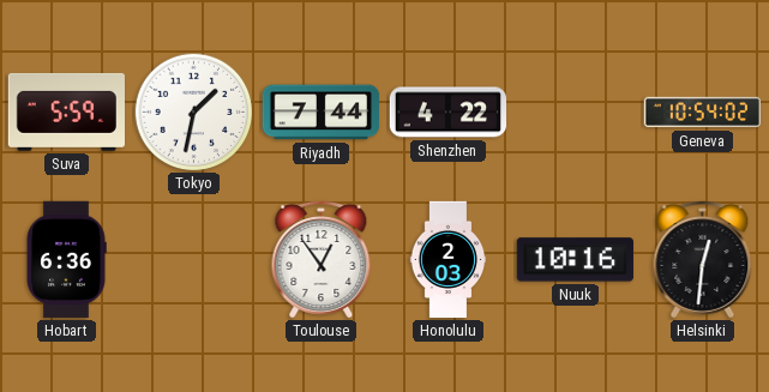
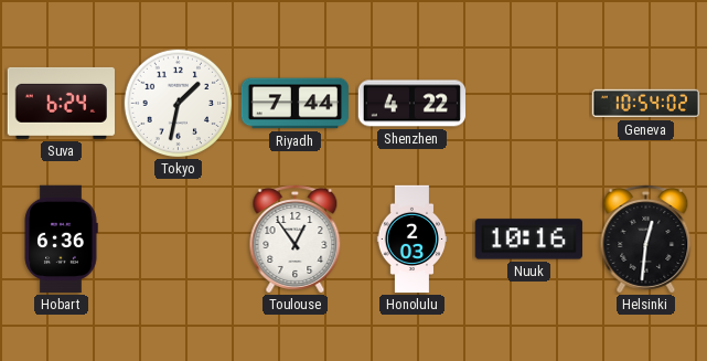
Suva: 5:59 -> 6:24
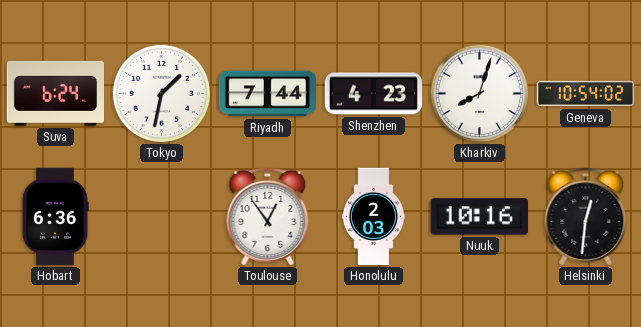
Shenzhen: 4:22 -> 4:23
Kharkiv: none -> 8:03
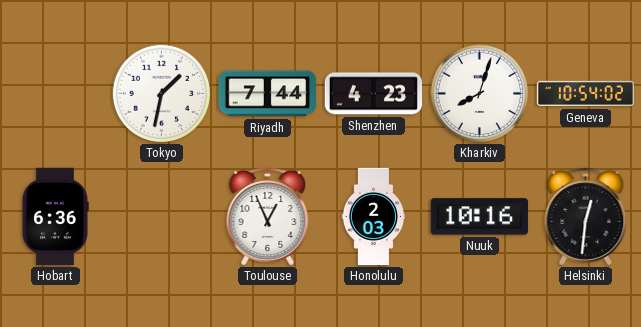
Suva: 6:24 -> none
Toulouse: 12:54 -> 12:56
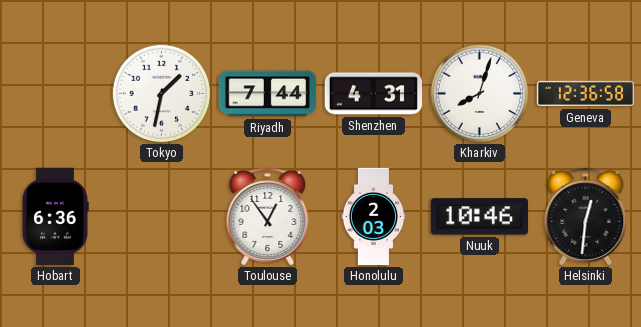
Shenzhen: 4:23 -> 4:31
Geneva: 10:54 -> 12:36
Toulouse: 12:56 -> 12:54
Nuuk: 10:16 -> 10:46
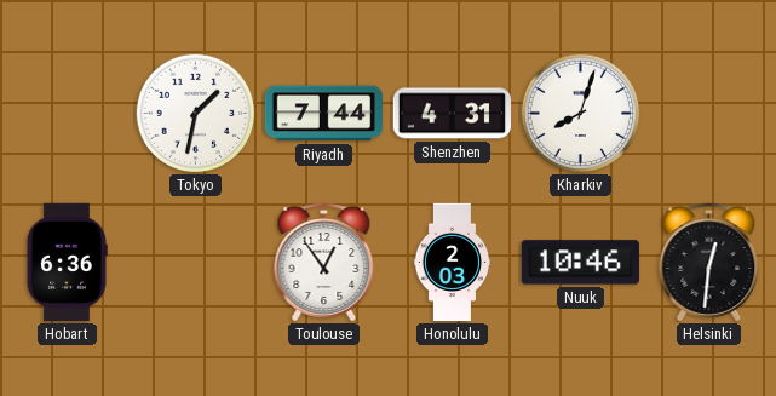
Geneva: 12:36 -> none
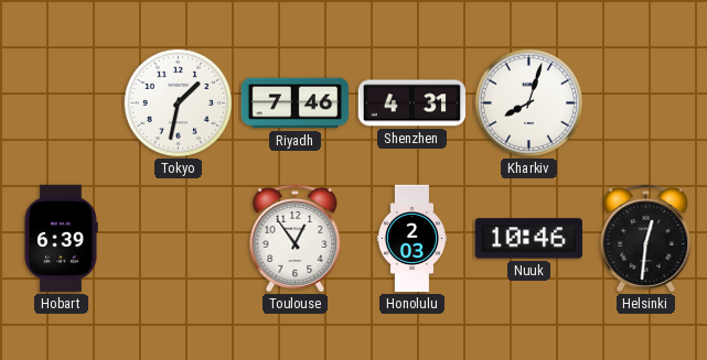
Riyadh: 7:44 -> 7:46
Hobart: 6:36 -> 6:39
